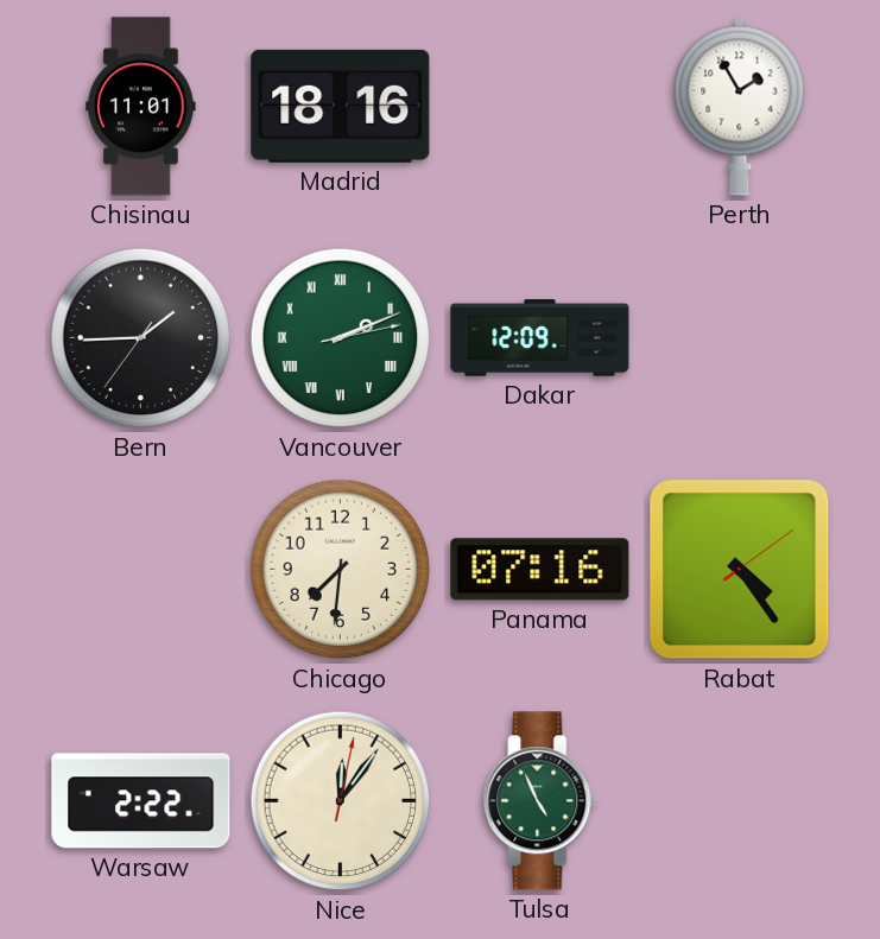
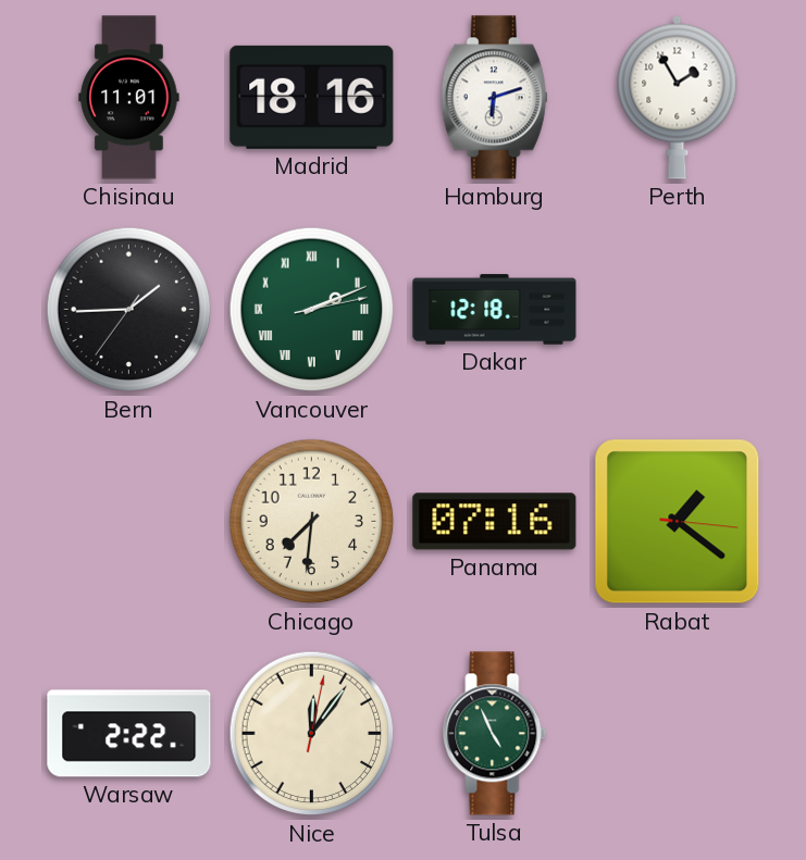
Hamburg: none -> 6:12
Dakar: 12:09 -> 12:18
Rabat: 4:24 -> 1:21
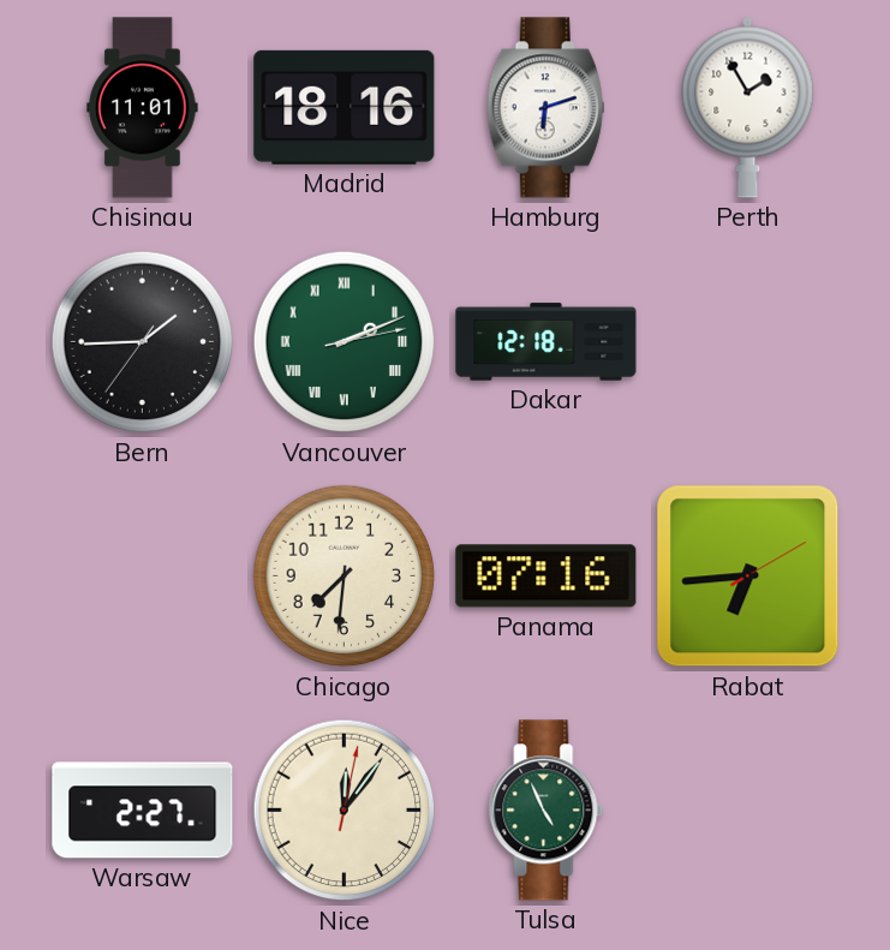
Rabat: 1:21 -> 6:44
Warsaw: 2:22 -> 2:27
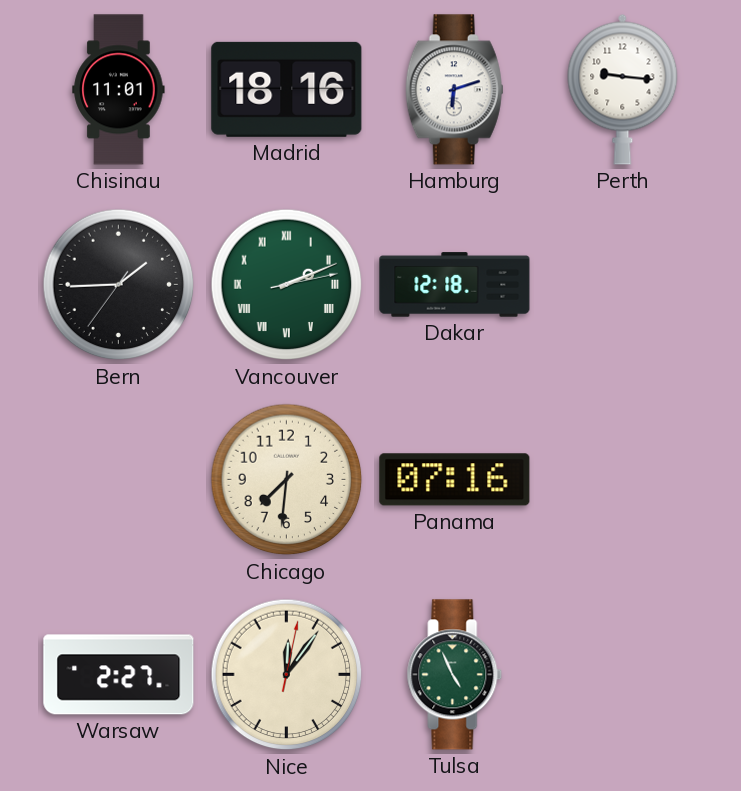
Perth: 1:55 -> 9:16
Rabat: 6:44 -> none
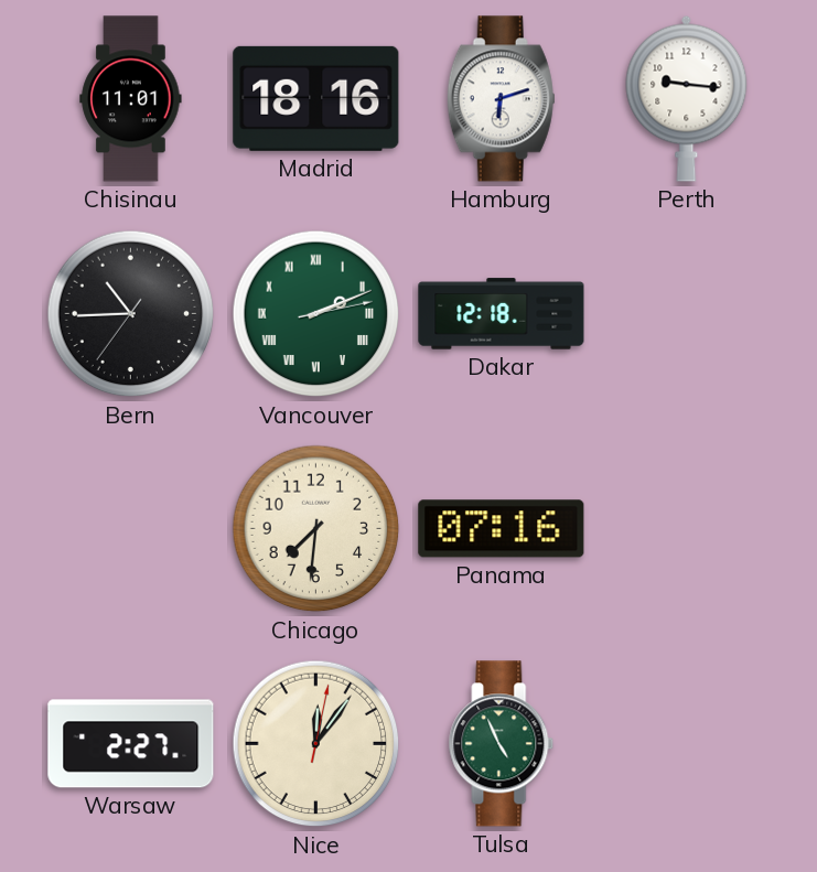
Bern: 1:44 -> 10:44
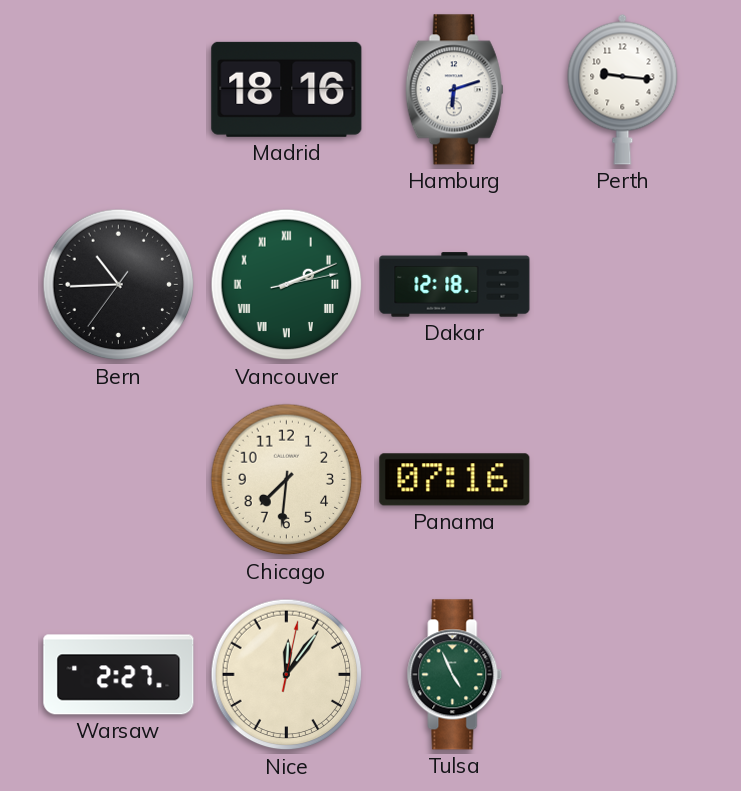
Chisinau: 11:01 -> none
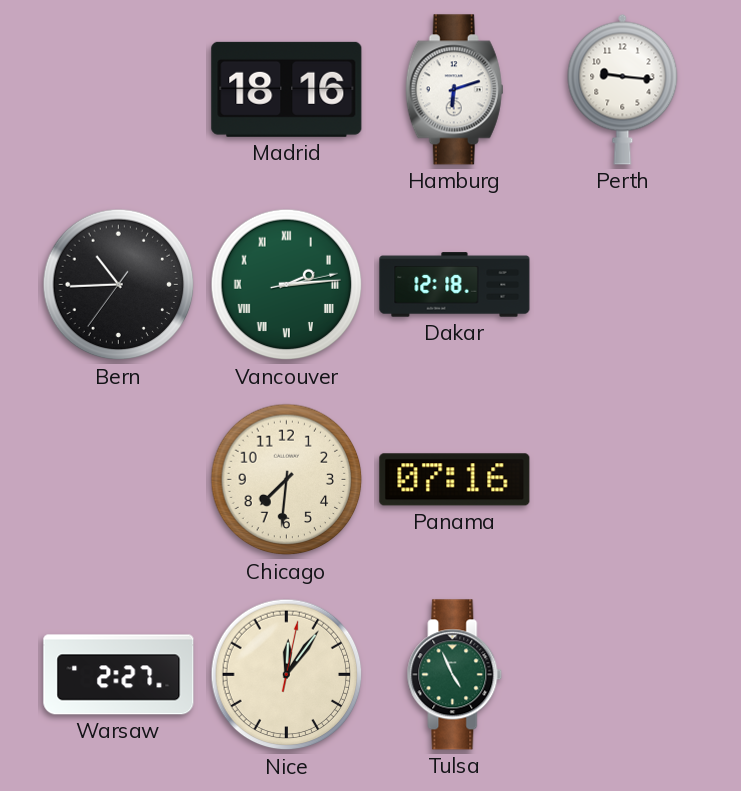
Vancouver: 2:11 -> 2:14
